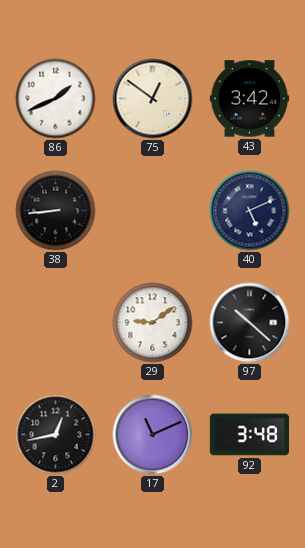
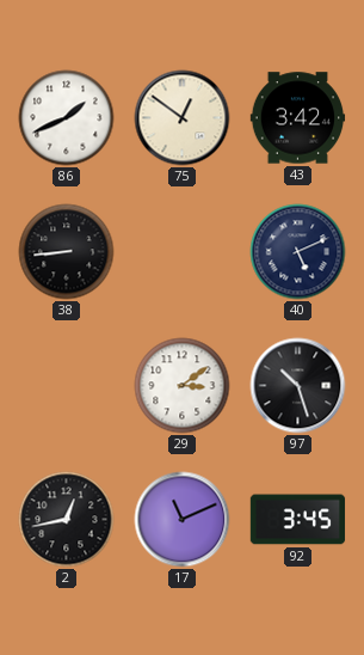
29: 9:09 -> 3:09
97: 10:22 -> 10:27
92: 3:48 -> 3:45
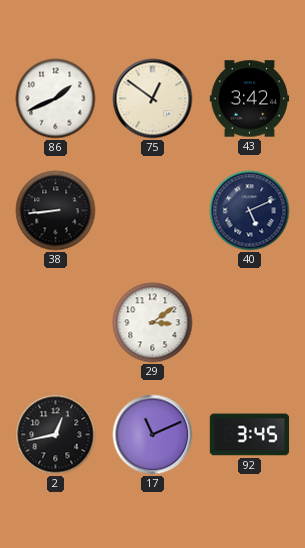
97: 10:27 -> none
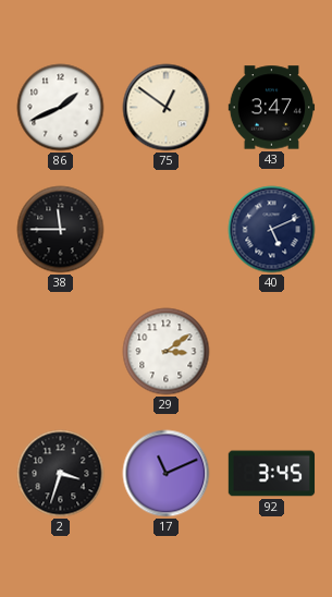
43: 3:42 -> 3:47
38: 8:44 -> 11:45
2: 12:43 -> 3:33
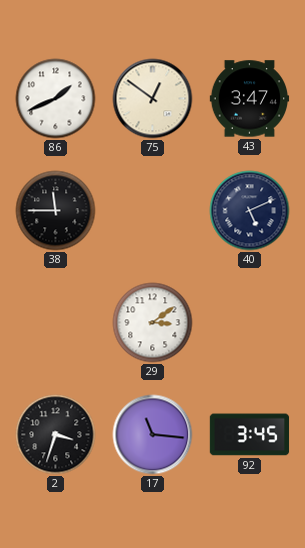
17: 11:11 -> 11:16
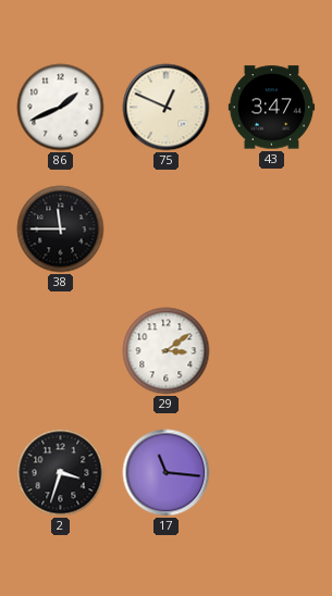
75: 12:51 -> 12:49
40: 5:11 -> none
92: 3:45 -> none
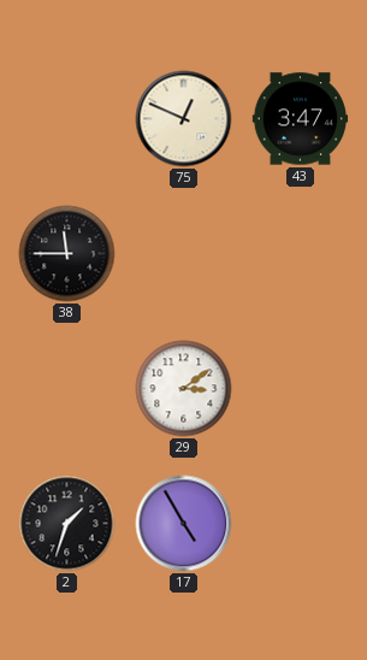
86: 1:41 -> none
2: 3:33 -> 1:33
17: 11:16 -> 4:55
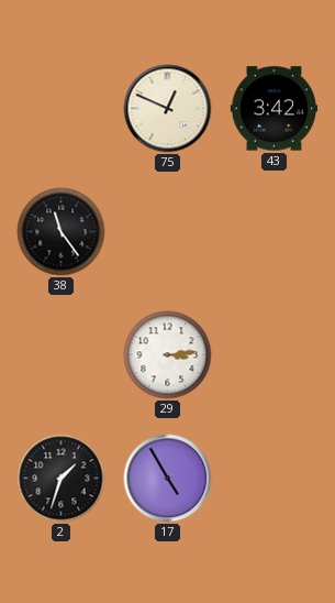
43: 3:47 -> 3:42
38: 11:45 -> 11:24
29: 3:09 -> 3:14
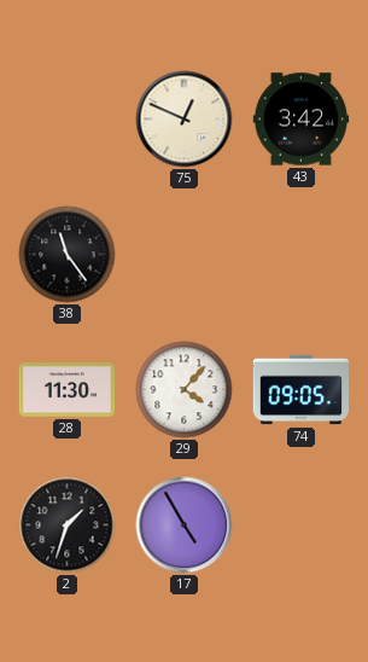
28: none -> 11:30
29: 3:14 -> 4:07
74: none -> 09:05
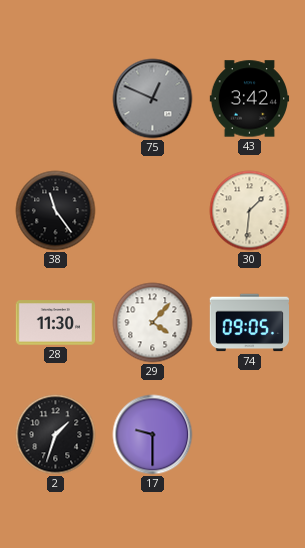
75 dial: cream -> grey
30: none -> 1:31
17: 4:55 -> 9:30
